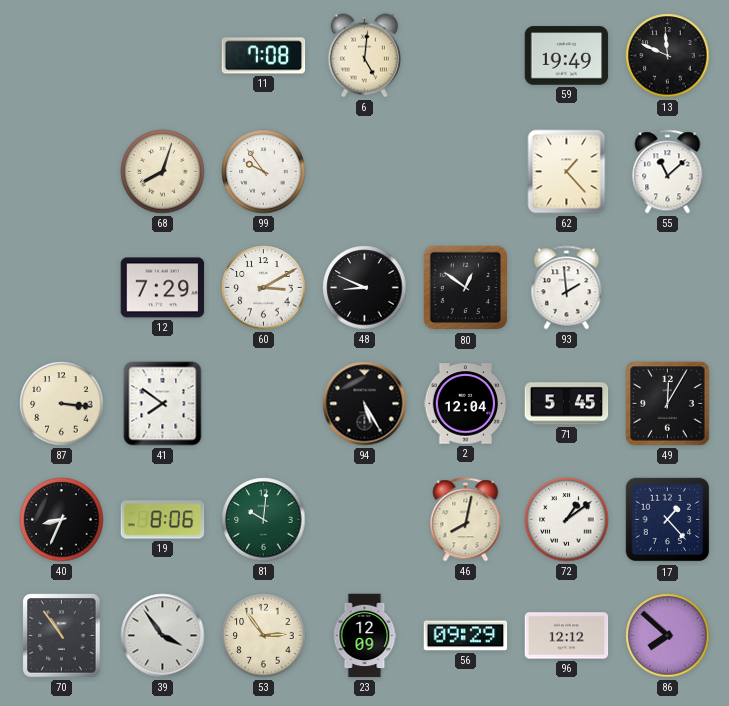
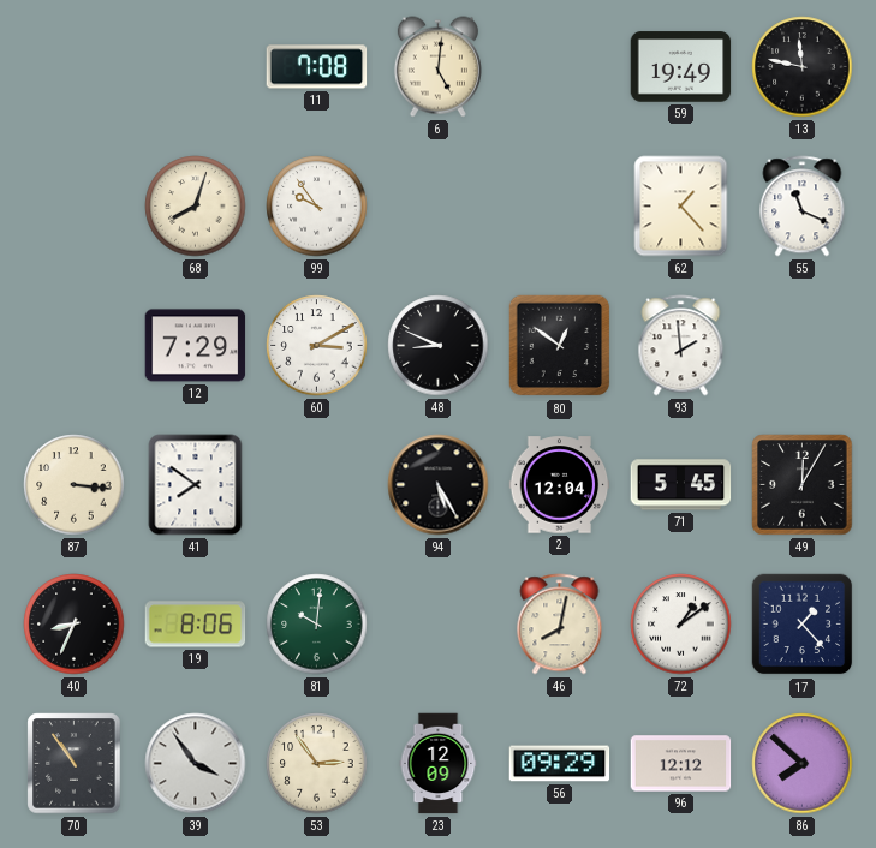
13: 11:49 -> 11:47
55: 11:08 -> 11:19
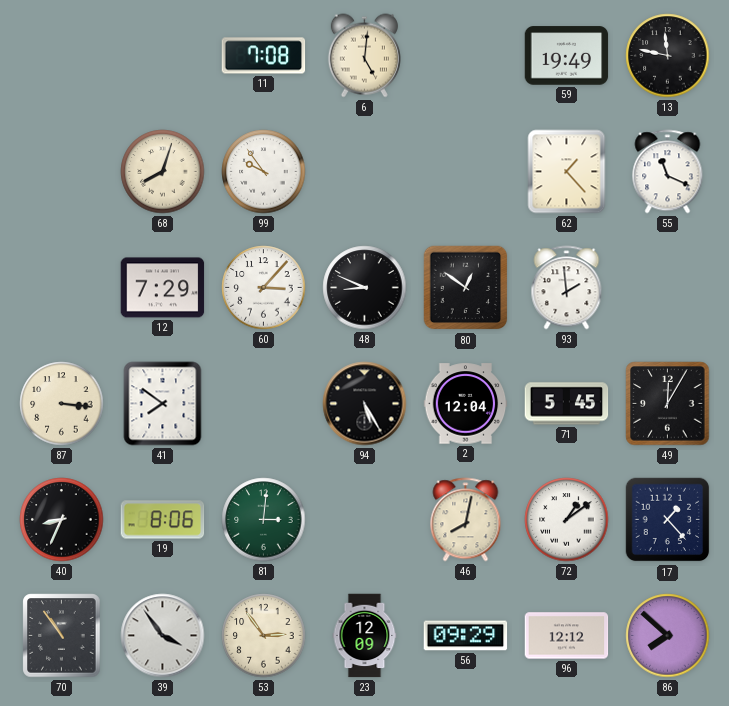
60: 3:10 -> 3:07
81: 10:01 -> 3:01
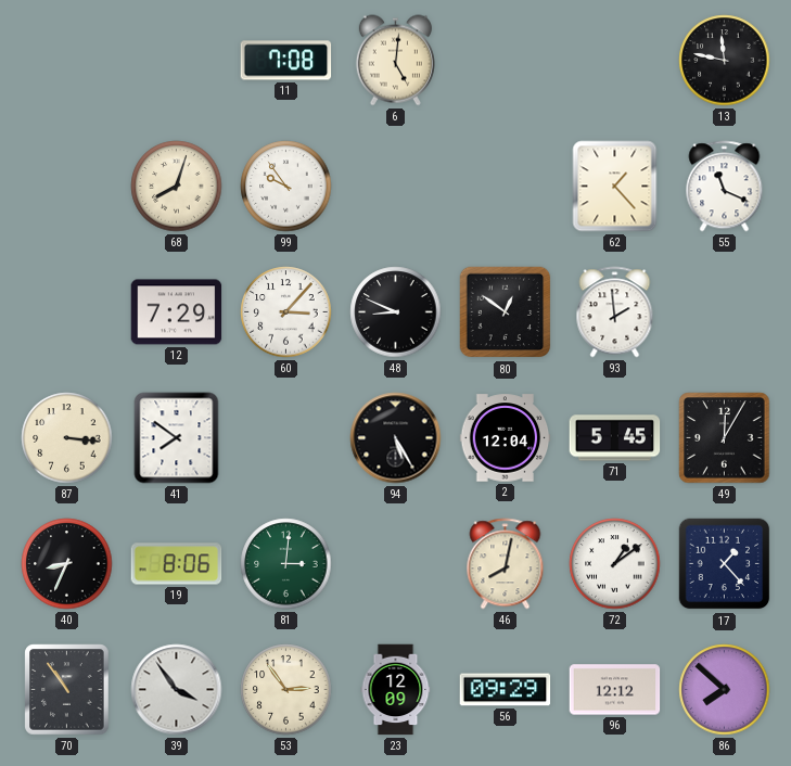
59: 19:49 -> none
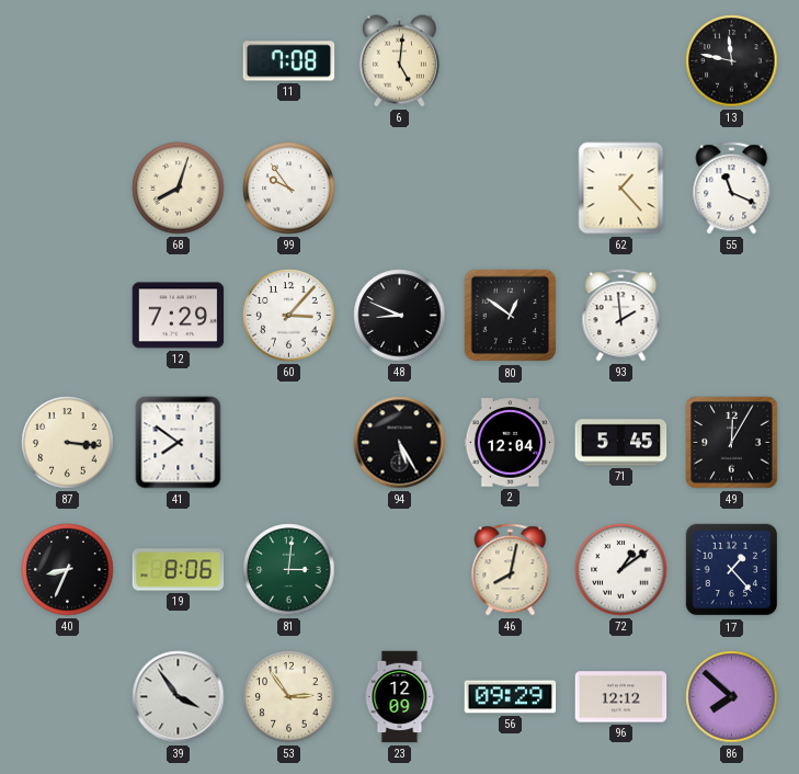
70: 10:54 -> none
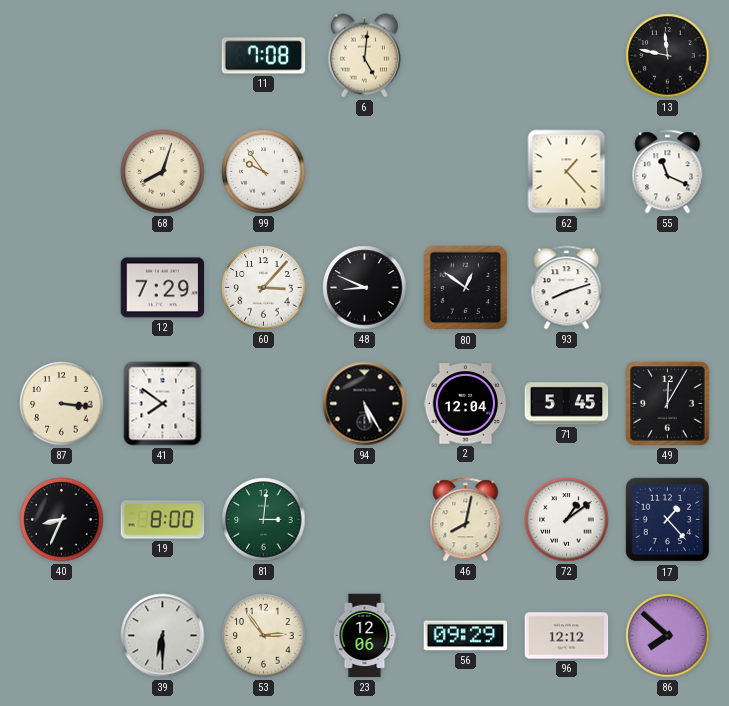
93: 1:59 -> 8:12
19: 8:06 -> 8:00
39: 3:54 -> 6:30
23: 12:09 -> 12:06
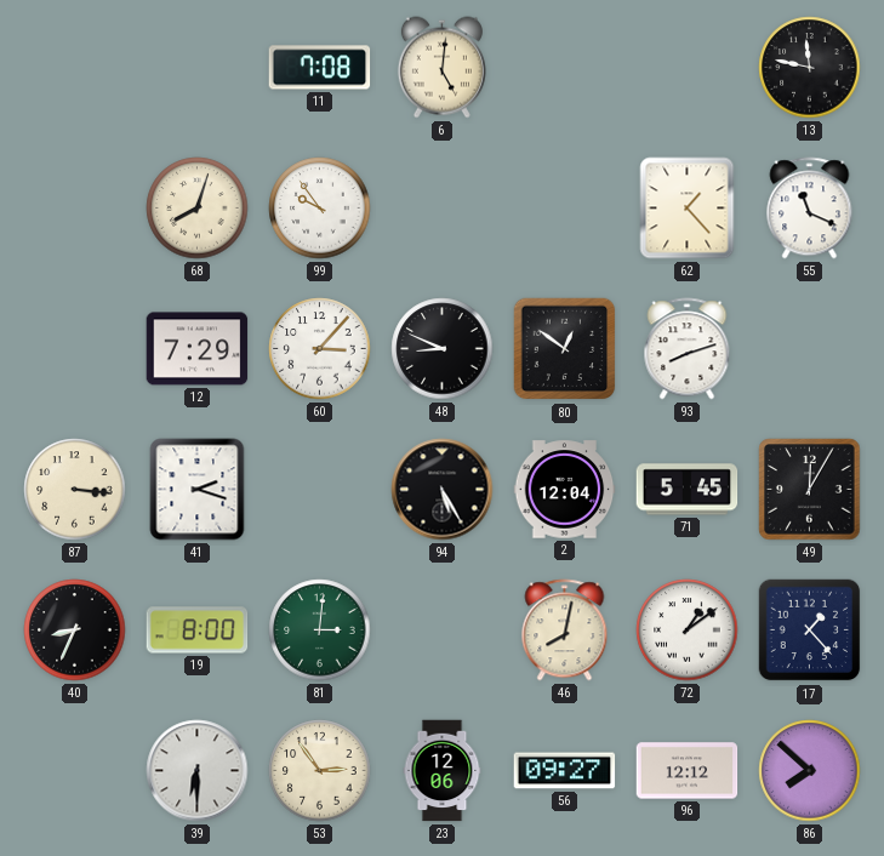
41: 7:51 -> 2:18
56: 09:29 -> 09:27
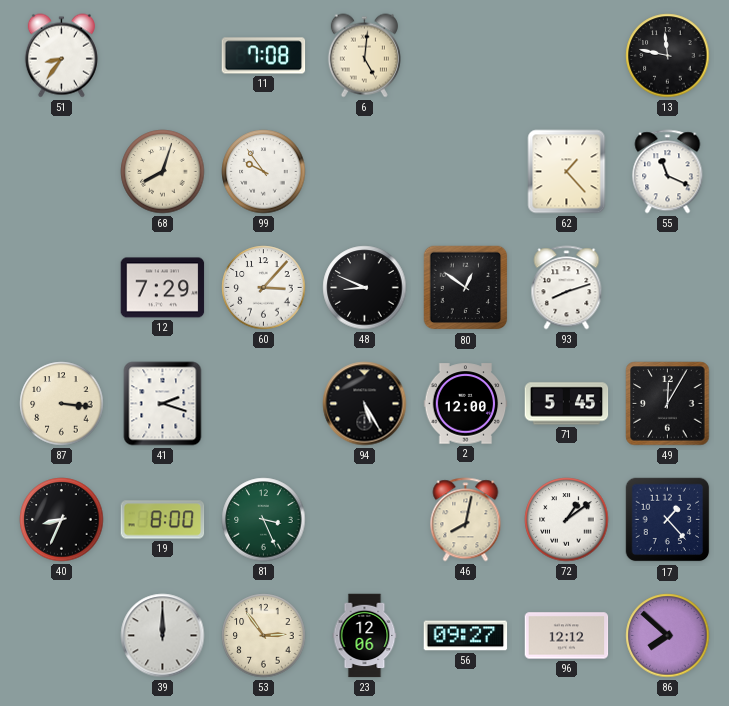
51: none -> 8:36
2: 12:04 -> 12:00
81: 3:01 -> 3:26
39: 6:30 -> 12:00
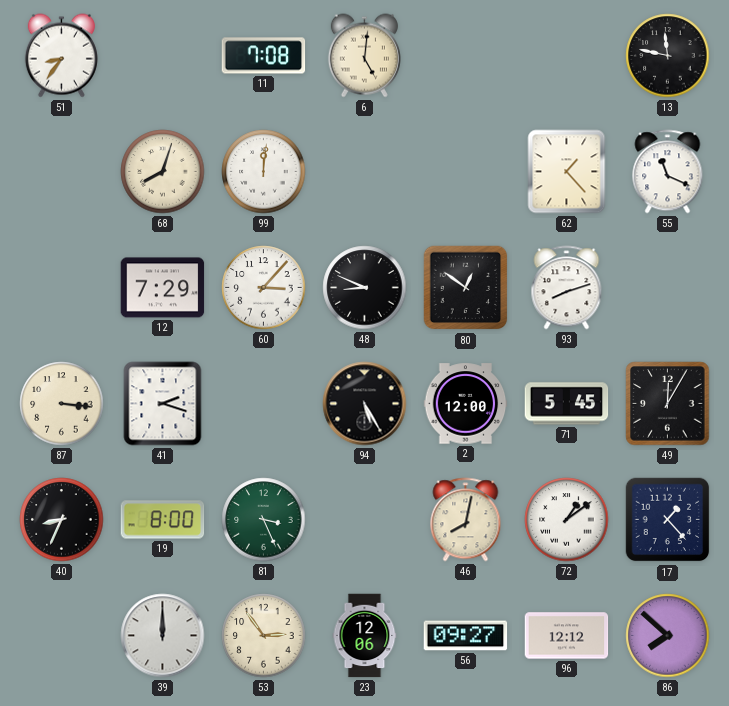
99: 9:54 -> 12:01
